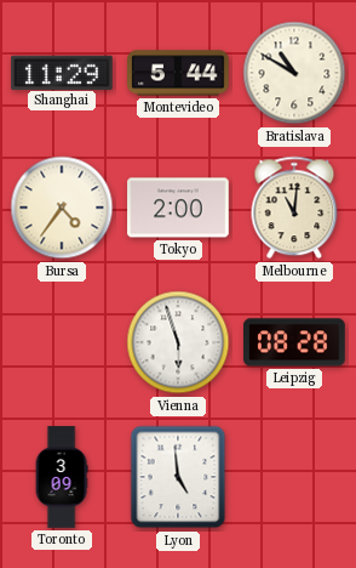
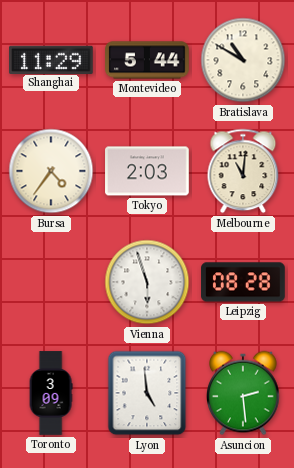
Tokyo: 2:00 -> 2:03
Asuncion: none -> 2:29
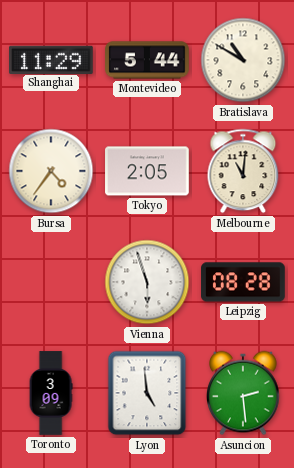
Tokyo: 2:03 -> 2:05
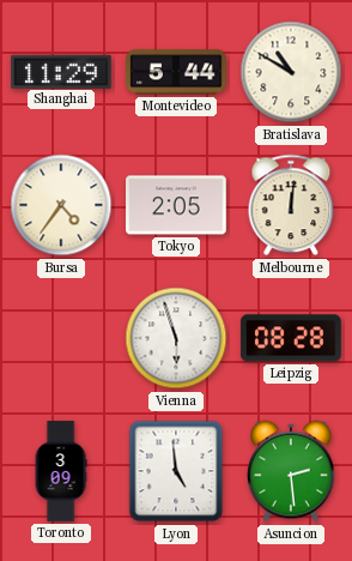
Melbourne: 11:01 -> 12:01
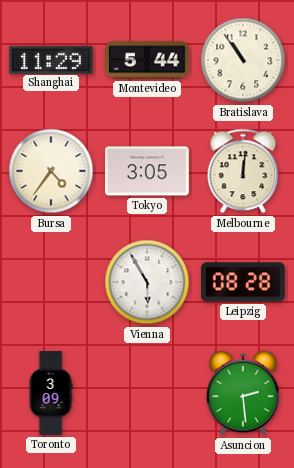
Bratislava: 10:50 -> 10:54
Tokyo: 2:05 -> 3:05
Vienna: 5:57 -> 5:55
Lyon: 4:59 -> none
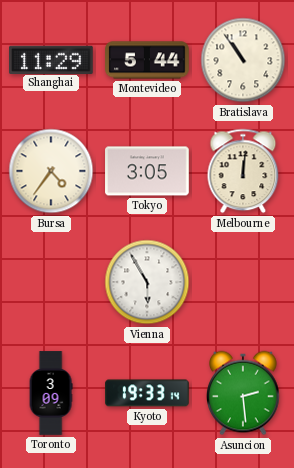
Leipzig: 08:28 -> none
Kyoto: none -> 19:33
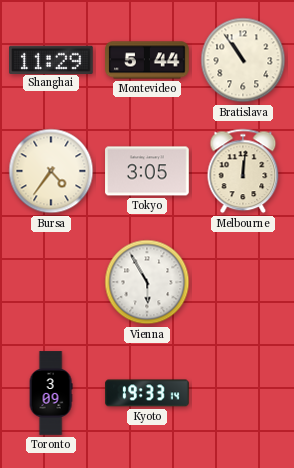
Asuncion: 2:29 -> none
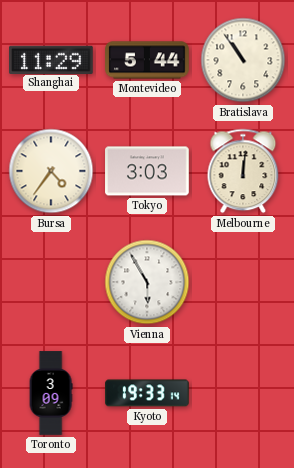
Tokyo: 3:05 -> 3:03
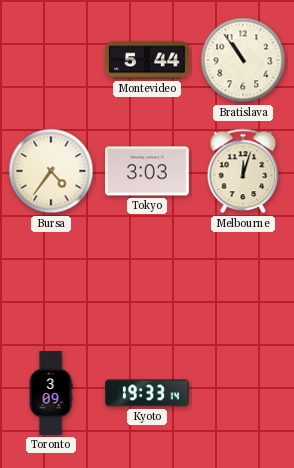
Shanghai: 11:29 -> none
Melbourne: 12:01 -> 12:03
Vienna: 5:55 -> none
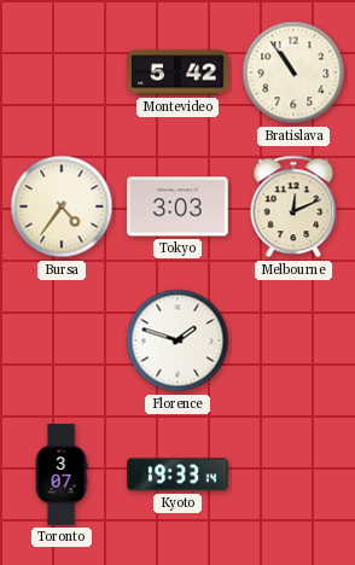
Montevideo: 5:44 -> 5:42
Melbourne: 12:03 -> 12:11
Florence: none -> 1:48
Toronto: 3:09 -> 3:07
